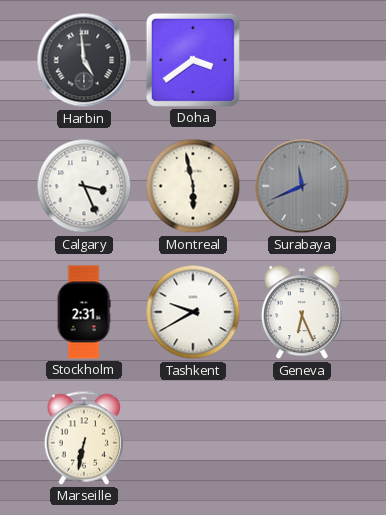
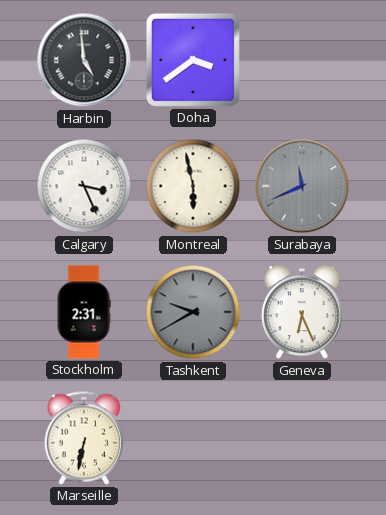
Tashkent dial: white -> grey
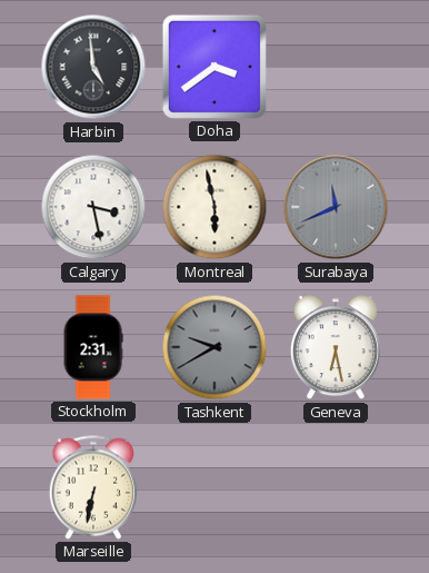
Calgary: 3:26 -> 3:28
Geneva: 6:26 -> 6:28
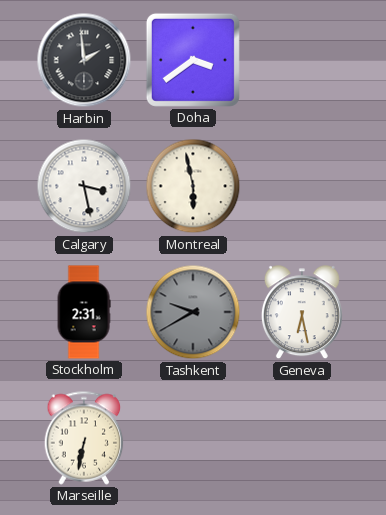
Harbin: 4:59 -> 1:59
Surabaya: 11:41 -> none
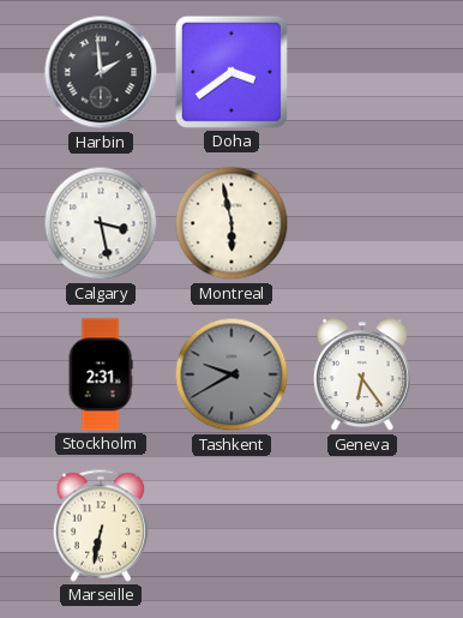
Geneva: 6:28 -> 6:24
